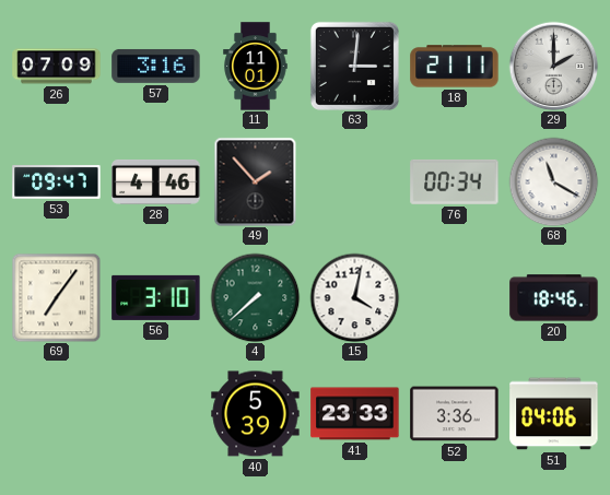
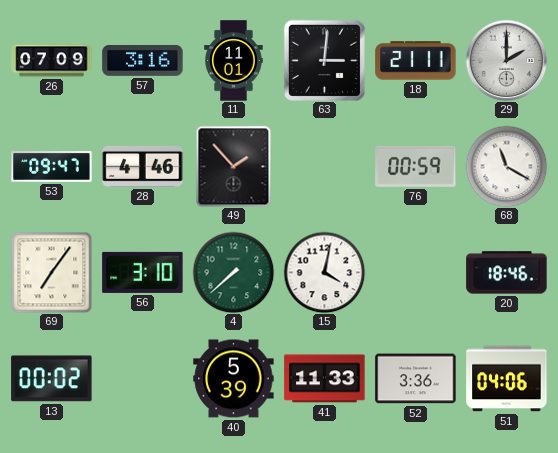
76: 00:34 -> 00:59
13: none -> 00:02
41: 23:33 -> 11:33
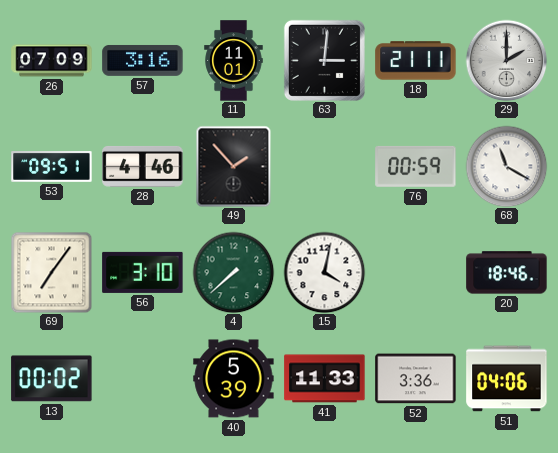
53: 09:47 -> 09:51
